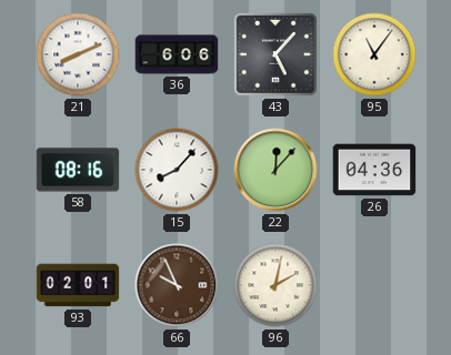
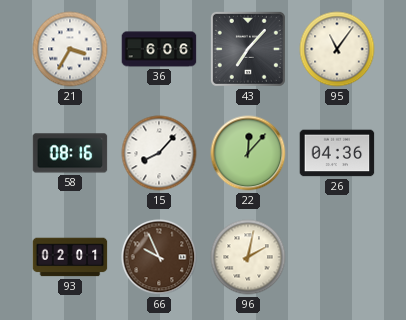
21: 8:11 -> 3:35
43: 5:07 -> 7:07
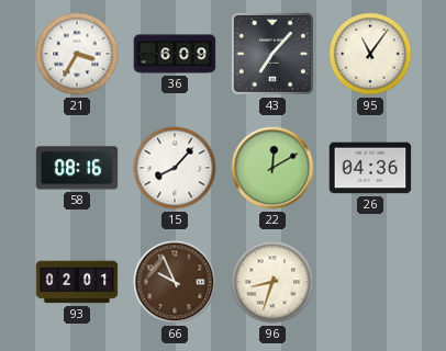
36: 6:06 -> 6:09
22: 12:07 -> 12:10
96: 2:02 -> 8:33
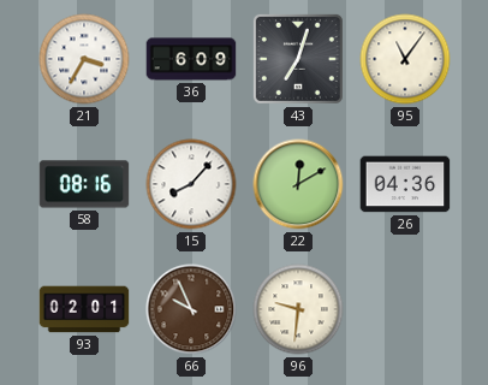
43: 7:07 -> 7:03
96: 8:33 -> 9:31
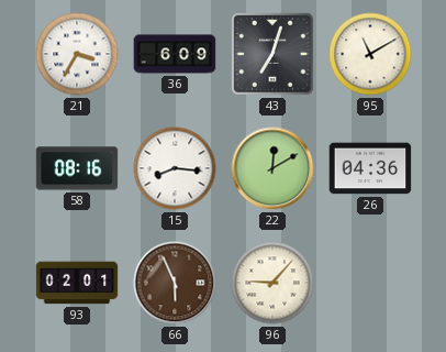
95: 11:06 -> 11:10
15: 8:07 -> 8:16
66: 9:56 -> 5:56
96: 9:31 -> 9:07
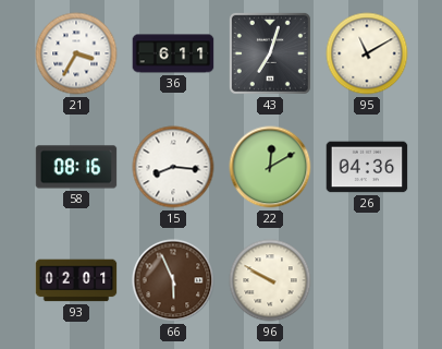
36: 6:09 -> 6:11
96: 9:07 -> 9:50
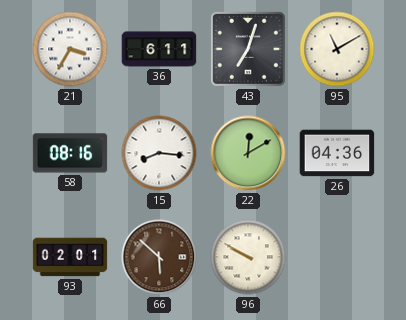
66: 5:56 -> 5:52
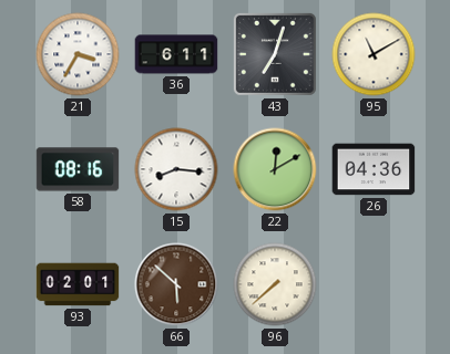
96: 9:50 -> 7:38
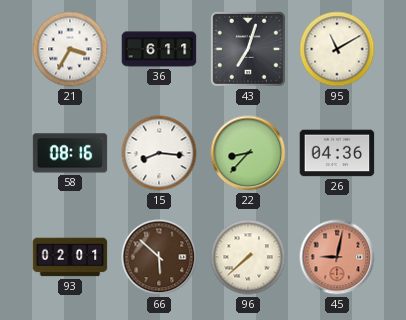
22: 12:10 -> 8:37
45: none -> 9:02
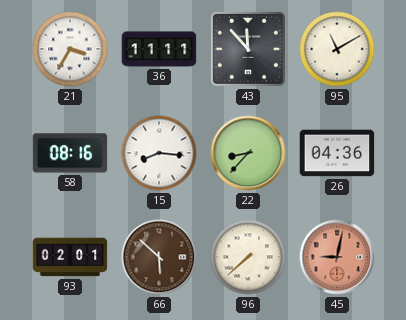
36: 6:11 -> 11:11
43: 7:03 -> 11:53
